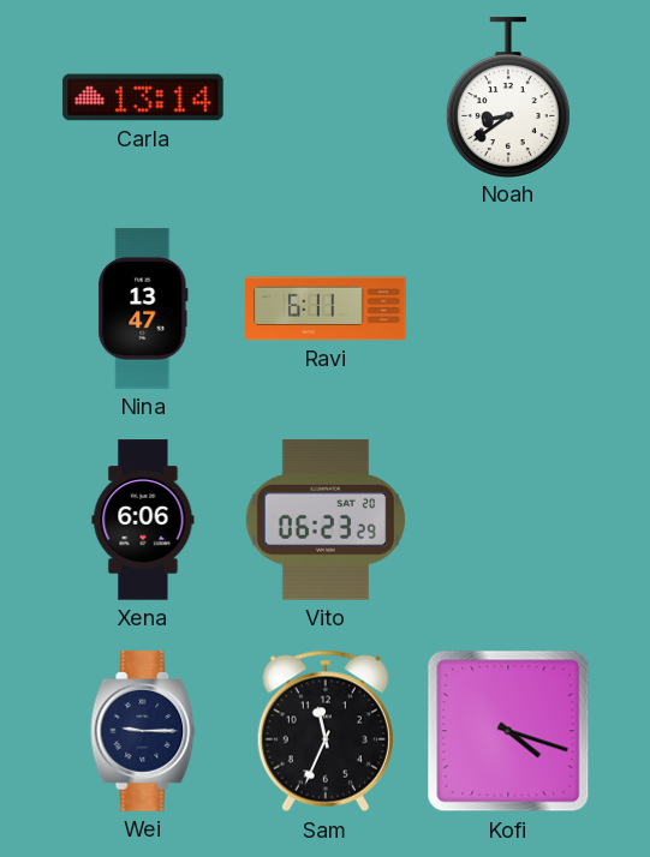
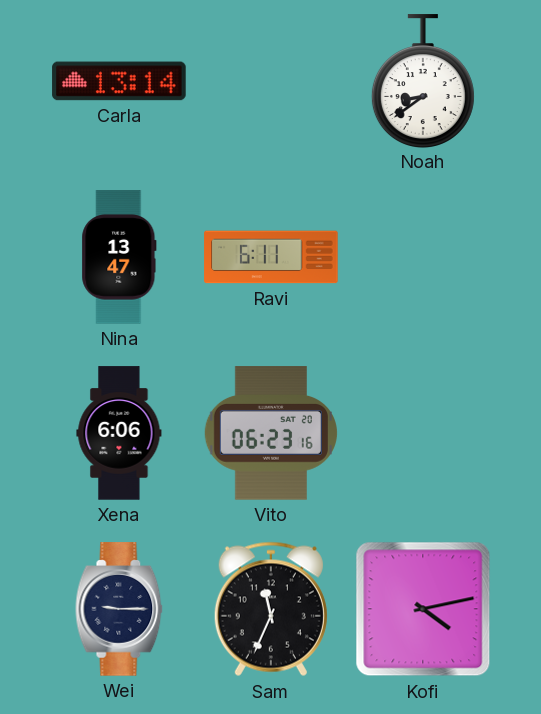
Vito: 06:23:29 -> 06:23:16
Kofi: 4:18 -> 4:13
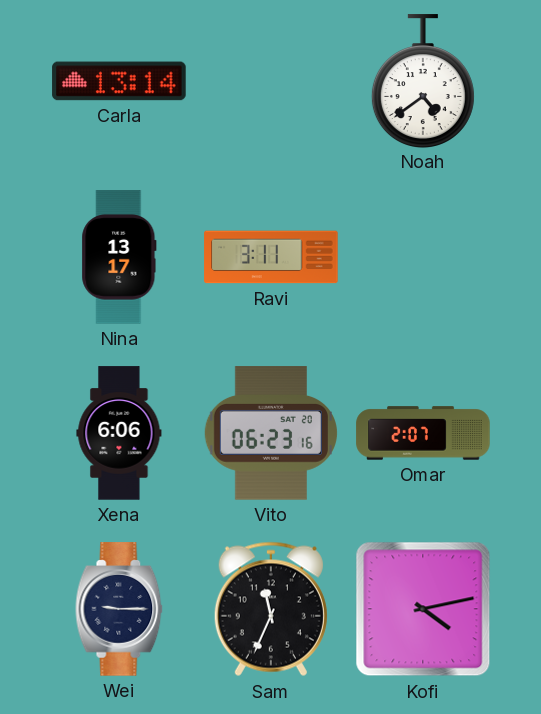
Noah: 8:39 -> 4:39
Nina: 13:47 -> 13:17
Ravi: 6:11 -> 3:11
Omar: none -> 2:07
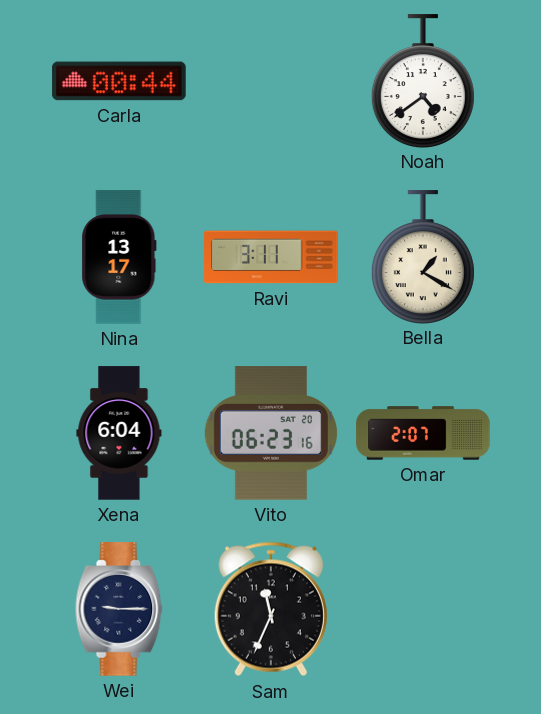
Carla: 13:14 -> 00:44
Bella: none -> 1:20
Xena: 6:06 -> 6:04
Kofi: 4:13 -> none
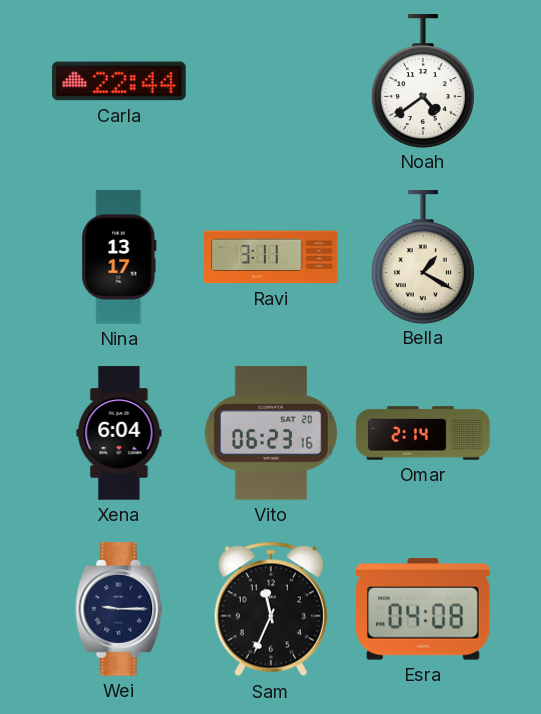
Carla: 00:44 -> 22:44
Omar: 2:07 -> 2:14
Esra: none -> 04:08
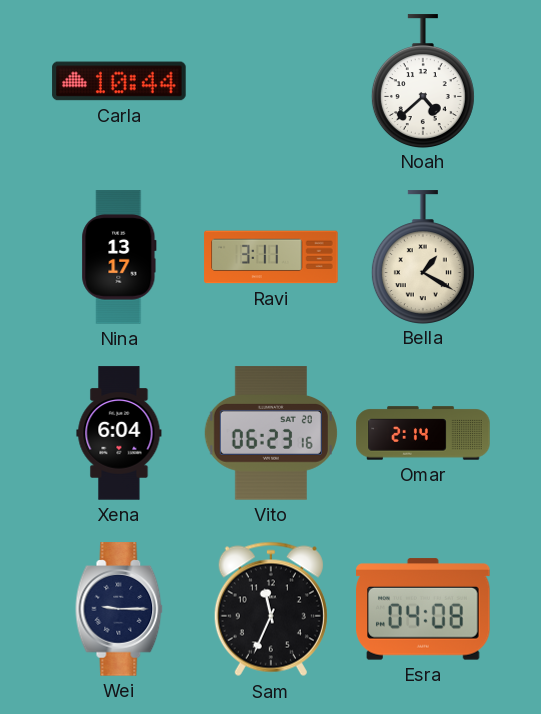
Carla: 22:44 -> 10:44
Noah: 4:39 -> 4:38
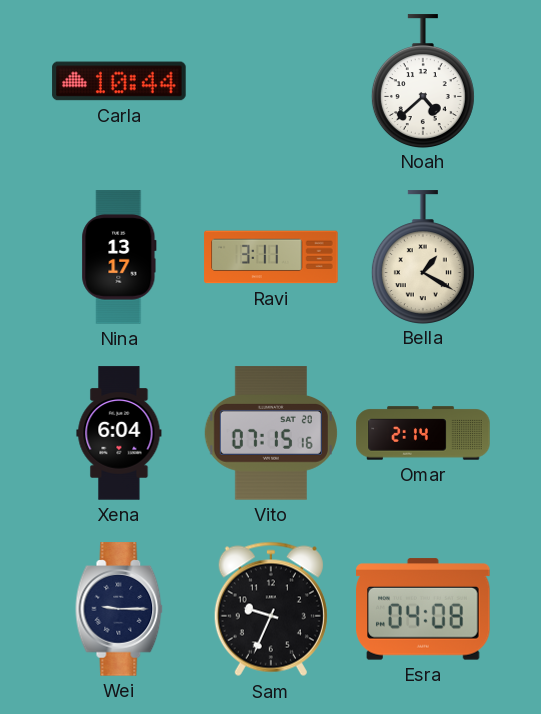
Vito: 06:23 -> 07:15
Sam: 11:34 -> 9:34
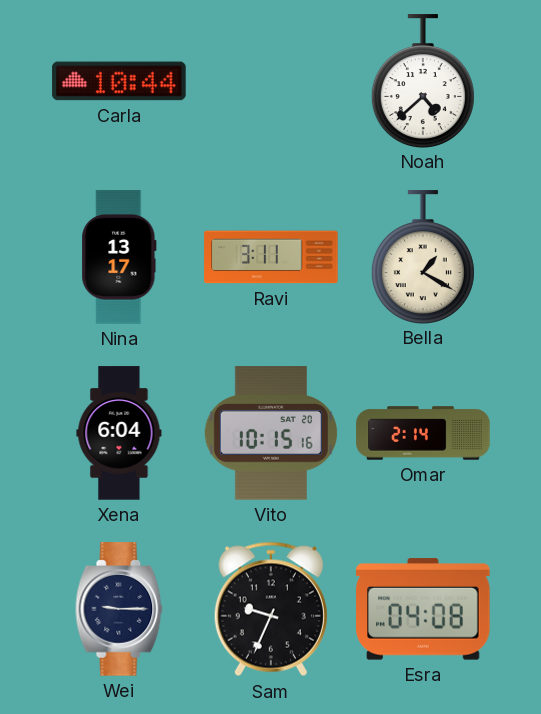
Vito: 07:15 -> 10:15
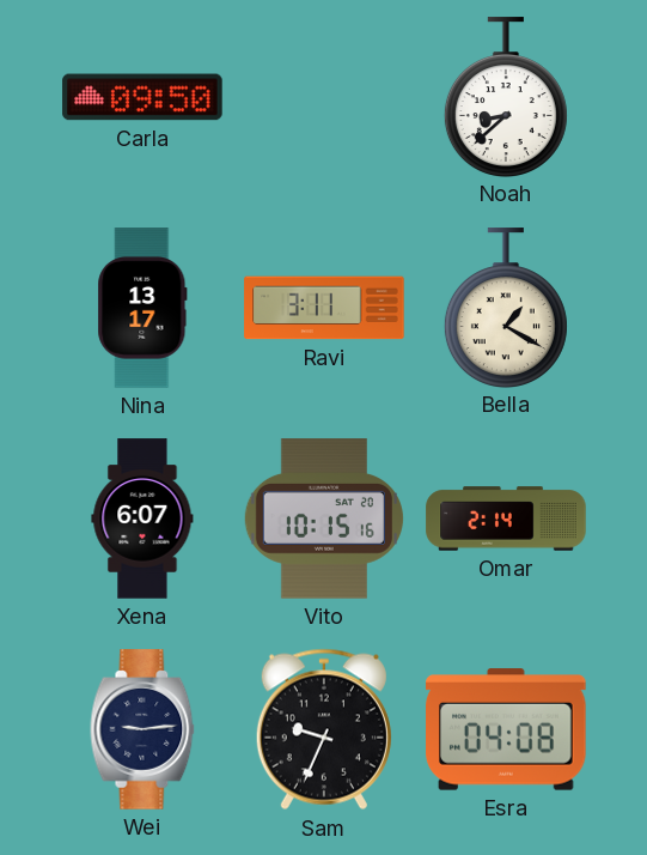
Carla: 10:44 -> 09:50
Noah: 4:38 -> 8:38
Xena: 6:04 -> 6:07
Wei: 9:15 -> 9:14
